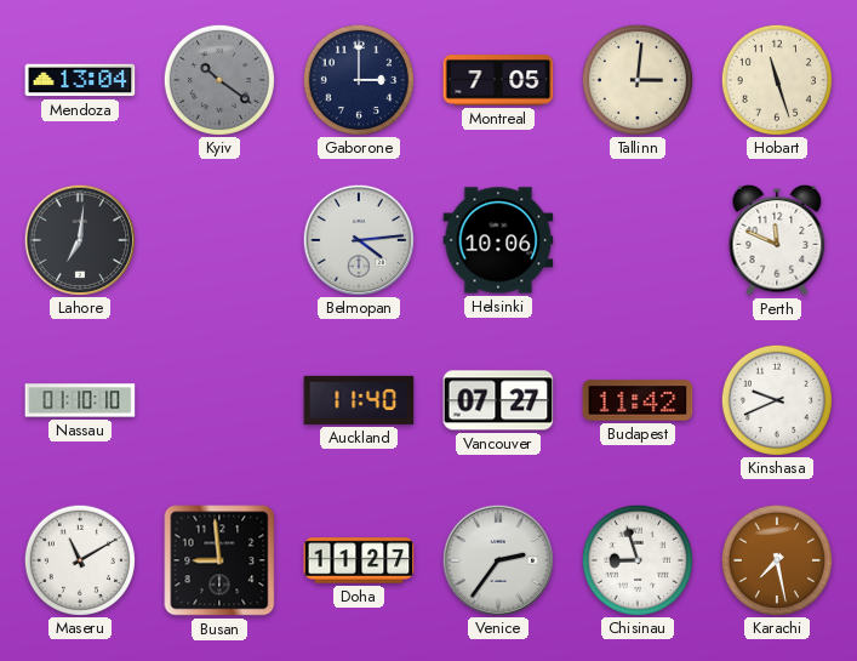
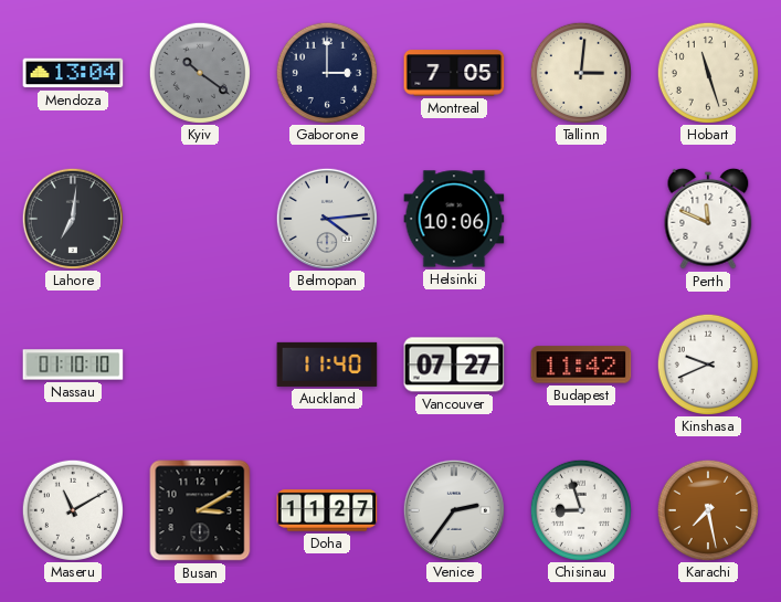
Busan: 8:59 -> 3:10
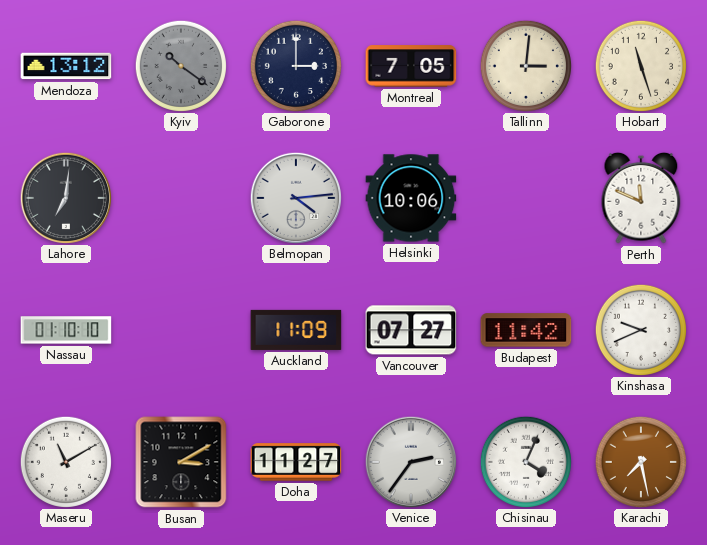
Mendoza: 13:04 -> 13:12
Auckland: 11:40 -> 11:09
Chisinau: 8:57 -> 4:04
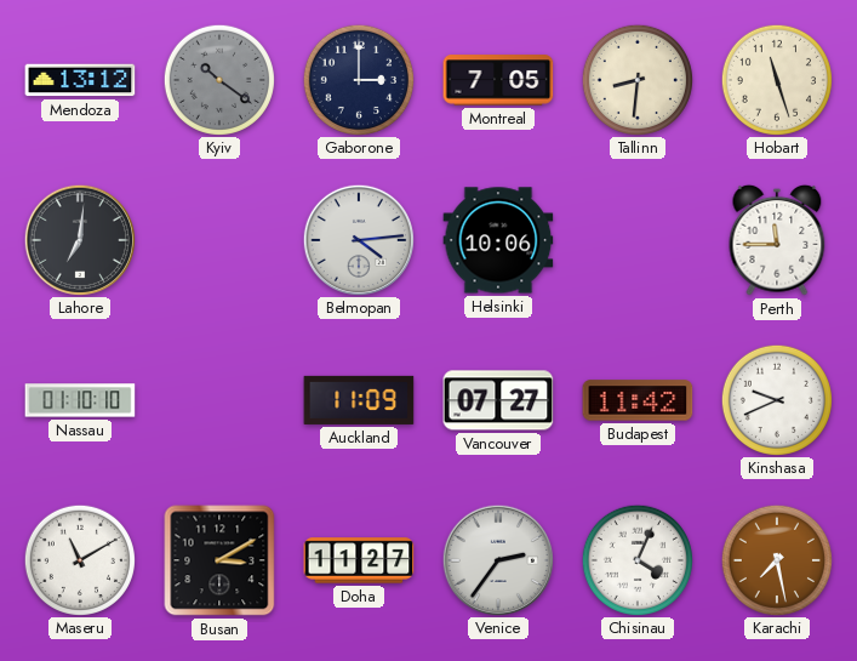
Tallinn: 3:01 -> 8:31
Perth: 11:49 -> 11:45
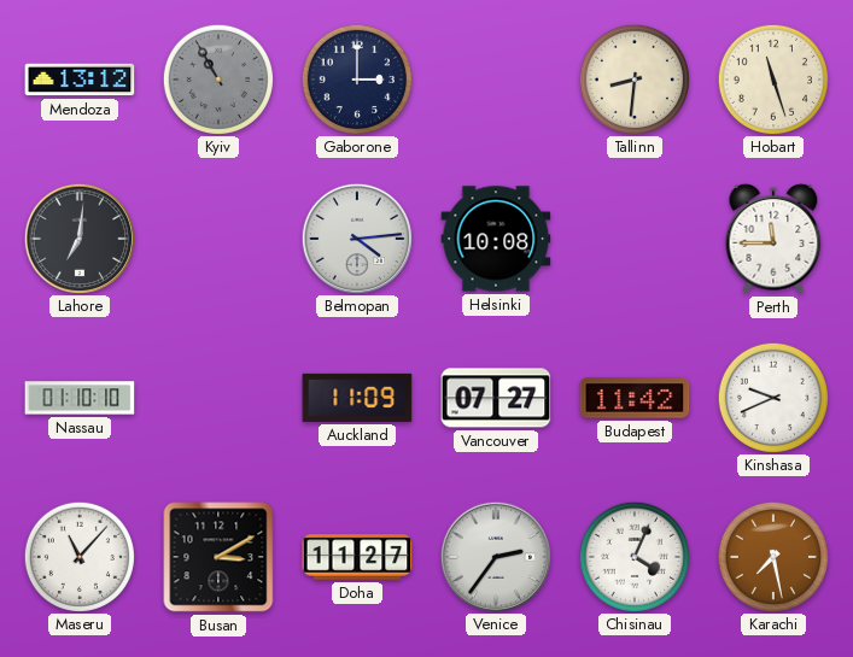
Kyiv: 10:21 -> 10:55
Montreal: 7:05 -> none
Helsinki: 10:06 -> 10:08
Maseru: 11:10 -> 11:07
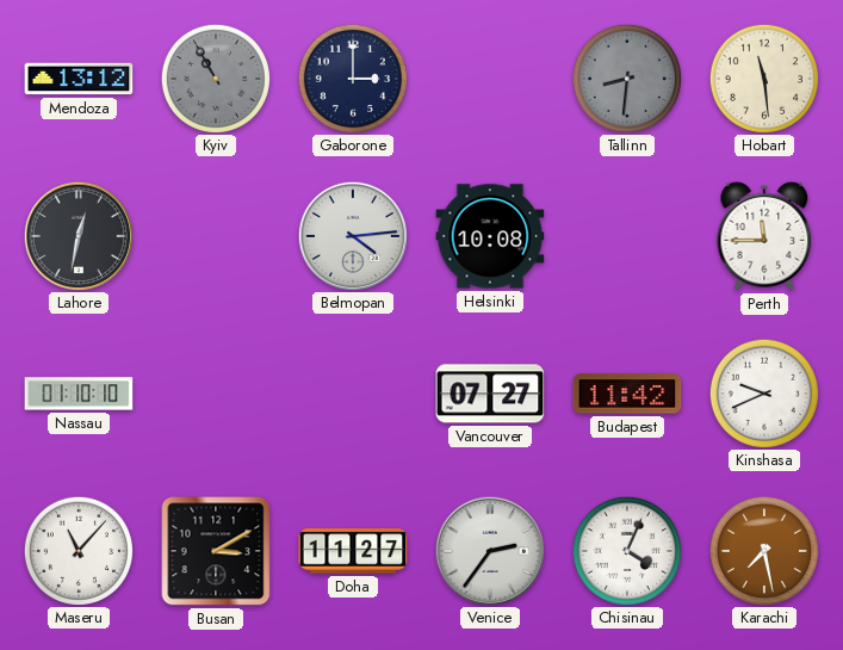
Tallinn dial: cream -> grey
Hobart: 11:27 -> 11:29
Lahore: 7:01 -> 12:32
Auckland: 11:09 -> none
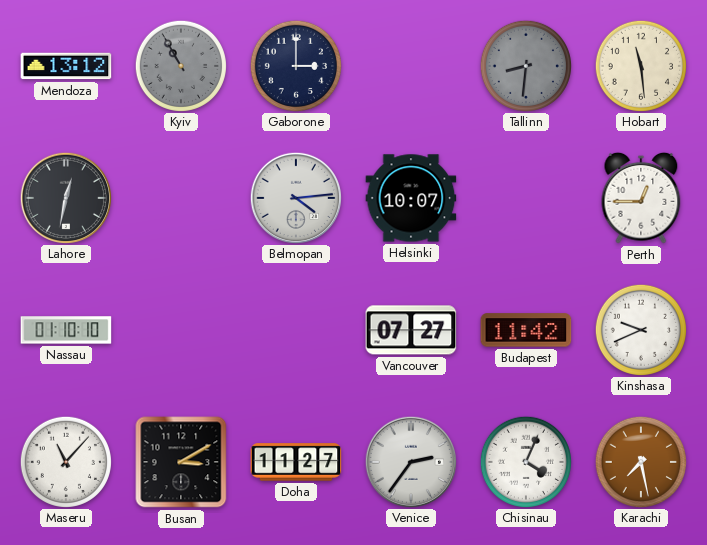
Helsinki: 10:08 -> 10:07
Perth: 11:45 -> 12:45
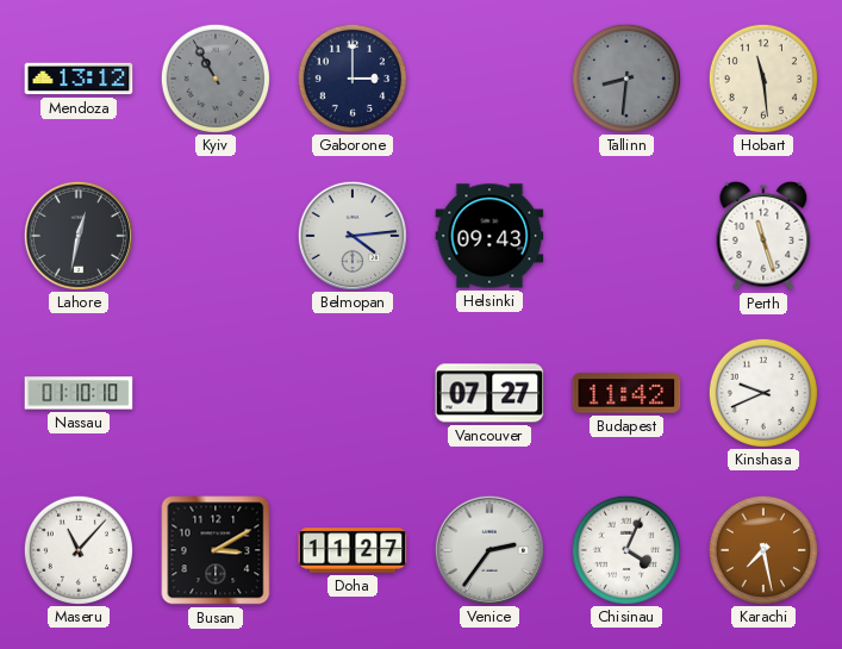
Helsinki: 10:07 -> 09:43
Perth: 12:45 -> 11:27
